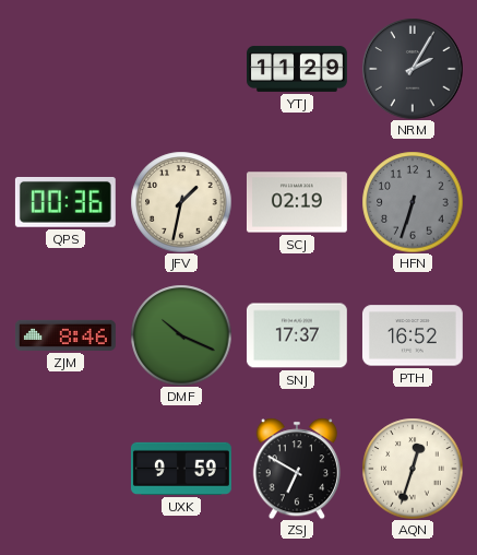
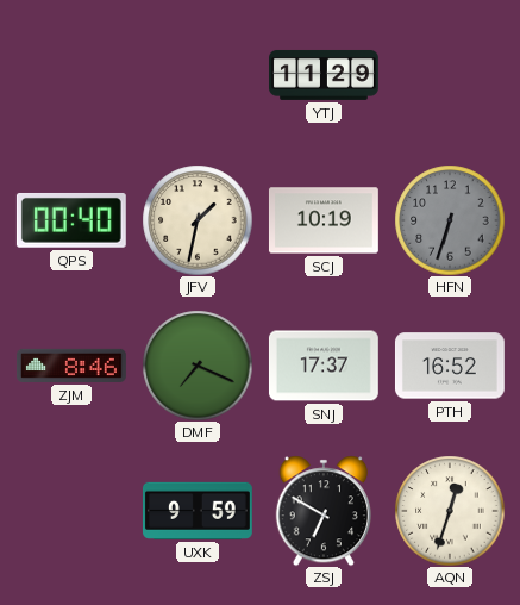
NRM: 2:05 -> none
QPS: 00:36 -> 00:40
SCJ: 02:19 -> 10:19
DMF: 10:19 -> 7:19
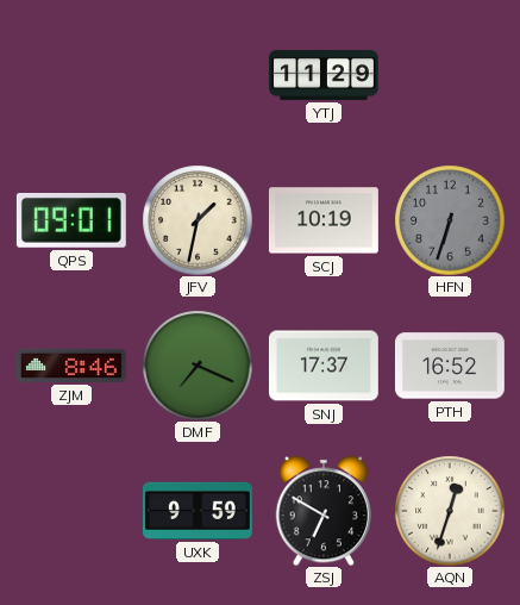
QPS: 00:40 -> 09:01
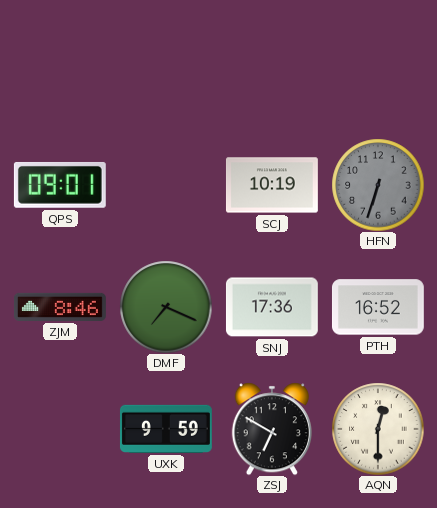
YTJ: 11:29 -> none
JFV: 1:32 -> none
SNJ: 17:37 -> 17:36
AQN: 12:33 -> 12:30
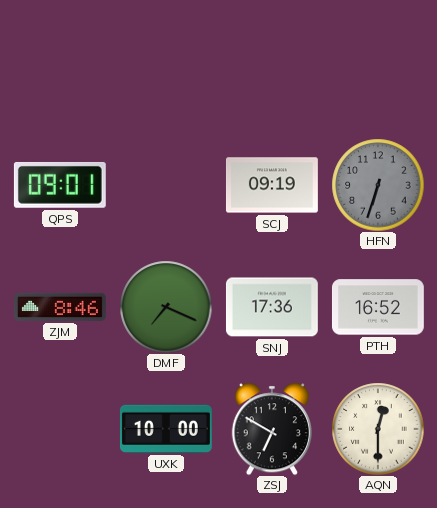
SCJ: 10:19 -> 09:19
UXK: 9:59 -> 10:00
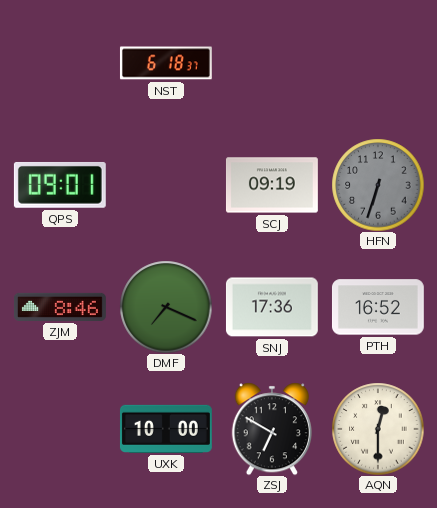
NST: none -> 6:18
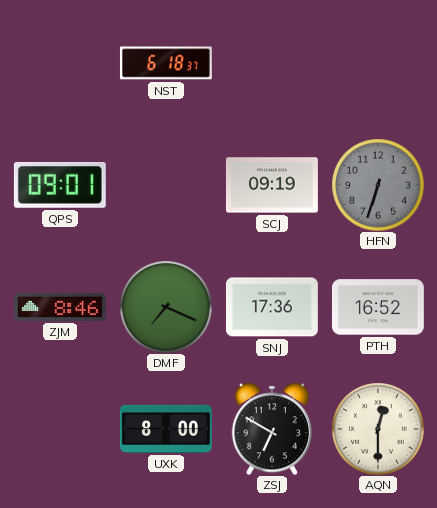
UXK: 10:00 -> 8:00
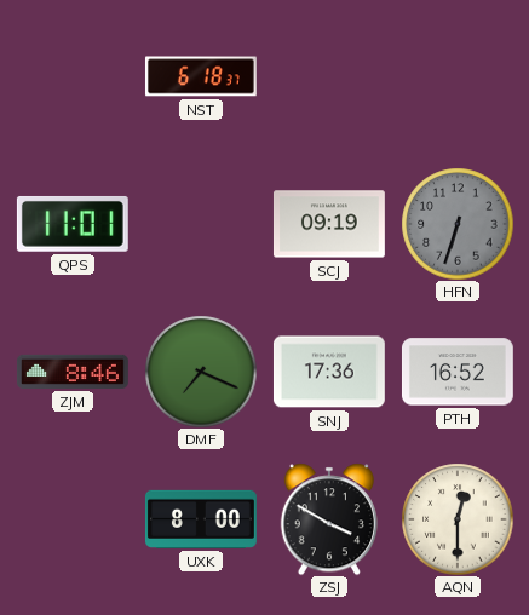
QPS: 09:01 -> 11:01
ZSJ: 6:50 -> 3:50
